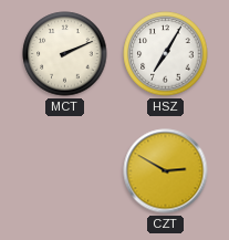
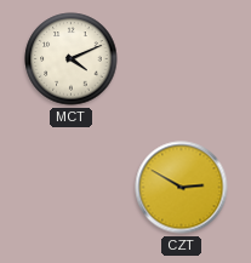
MCT: 2:11 -> 4:11
HSZ: 7:05 -> none
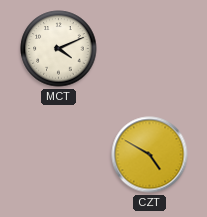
CZT: 2:50 -> 4:50
